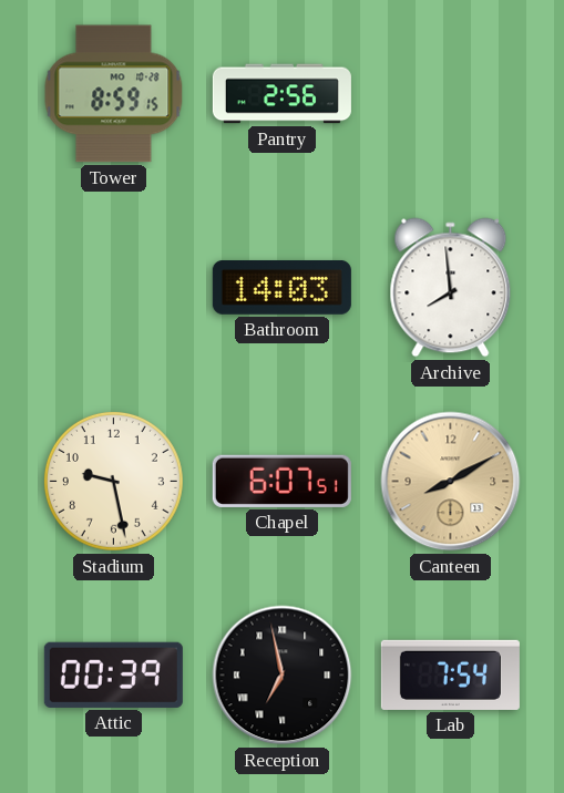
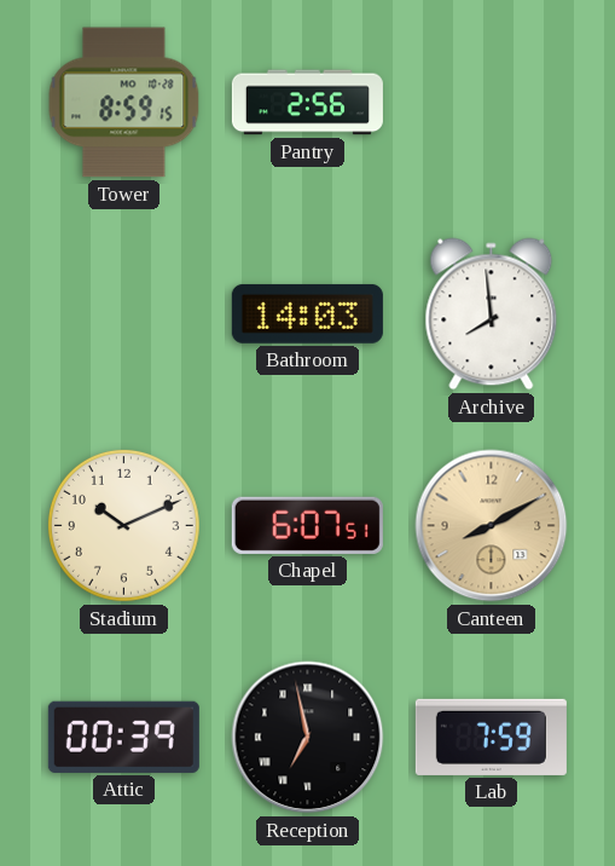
Stadium: 9:28 -> 10:11
Lab: 7:54 -> 7:59
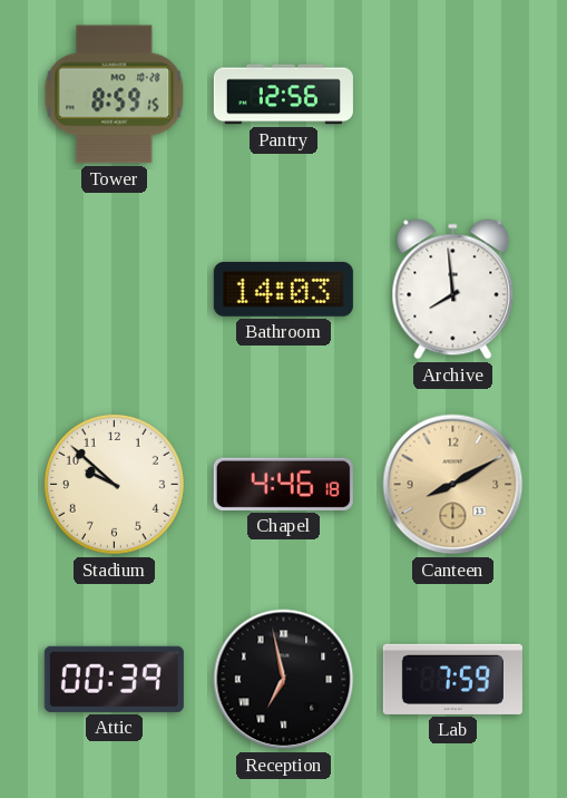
Pantry: 2:56 -> 12:56
Stadium: 10:11 -> 9:52
Chapel: 6:07 -> 4:46
